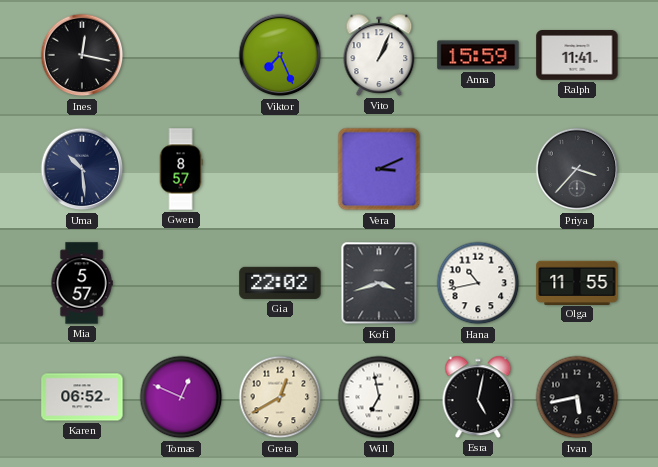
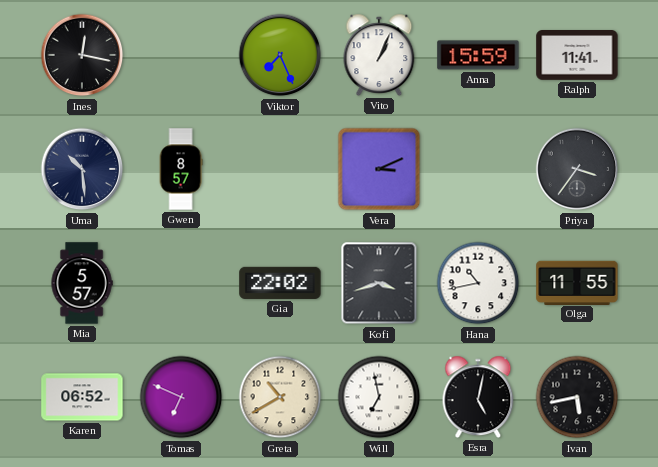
Priya: 3:37 -> 3:36
Tomas: 12:49 -> 6:49
Greta: 12:40 -> 10:40
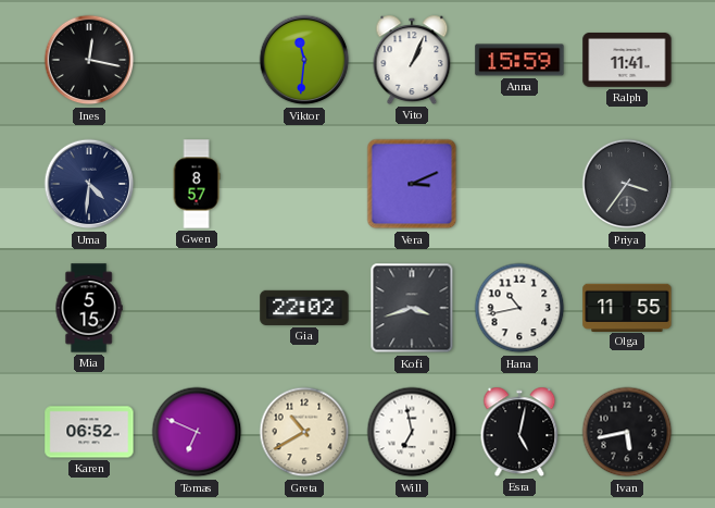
Viktor: 7:26 -> 11:31
Uma: 10:29 -> 4:31
Mia: 5:57 -> 5:15
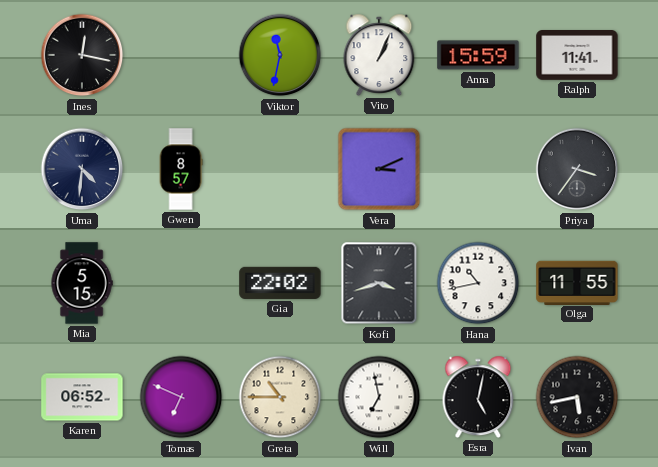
Viktor: 11:31 -> 11:32
Greta: 10:40 -> 10:45
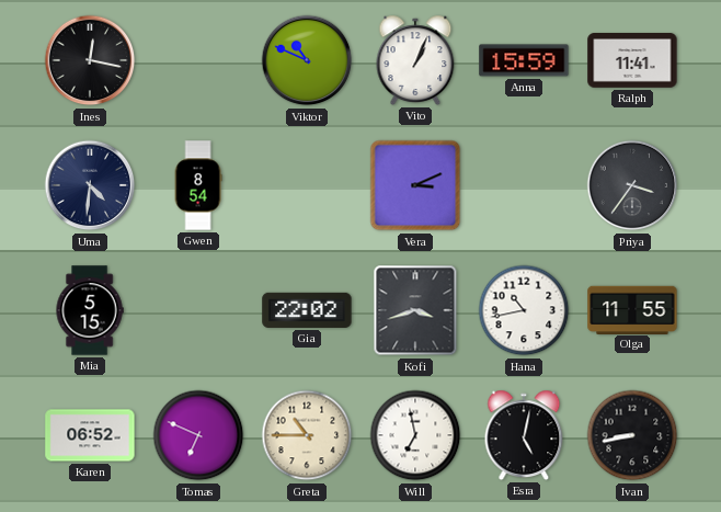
Viktor: 11:32 -> 10:49
Gwen: 8:57 -> 8:54
Ivan: 5:43 -> 8:43
